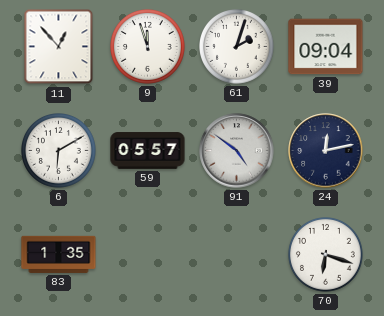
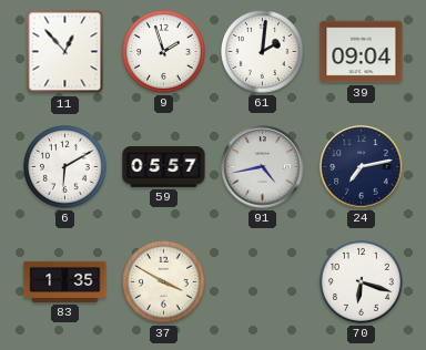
9: 11:57 -> 1:57
61: 2:03 -> 2:01
91: 4:51 -> 4:43
24: 12:13 -> 7:13
37: none -> 3:50
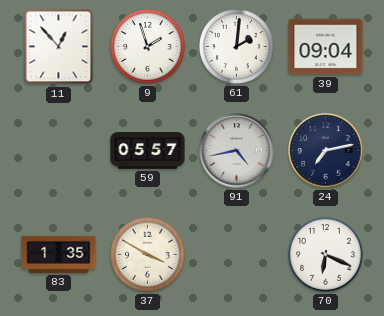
6: 6:10 -> none
70: 6:18 -> 6:19
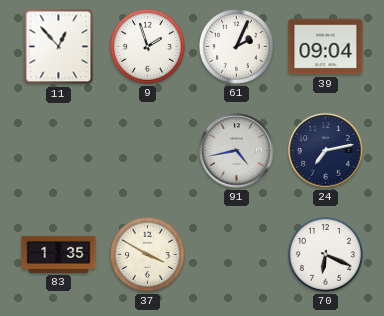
61: 2:01 -> 2:04
59: 05:57 -> none
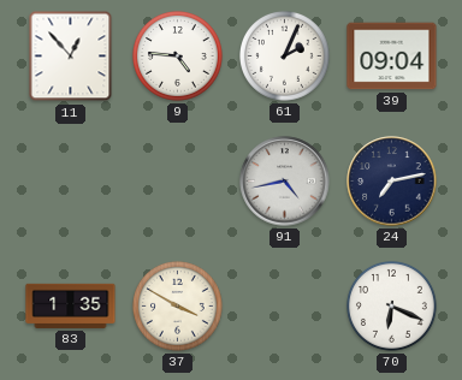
9: 1:57 -> 4:46
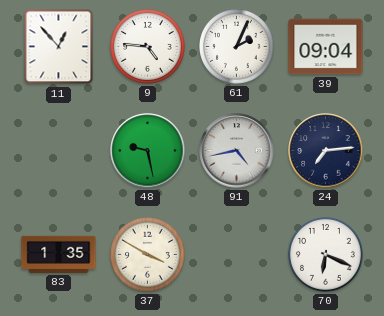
48: none -> 9:28
24: 7:13 -> 7:14
